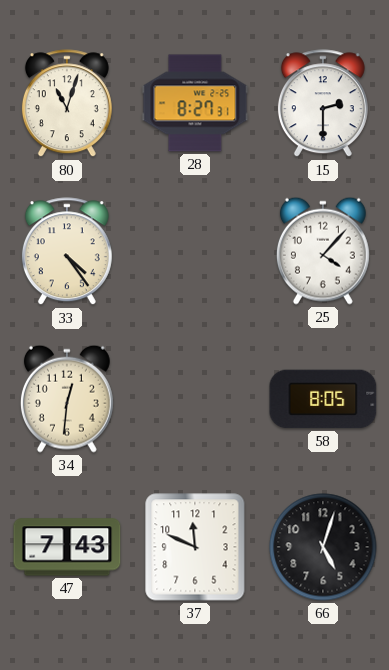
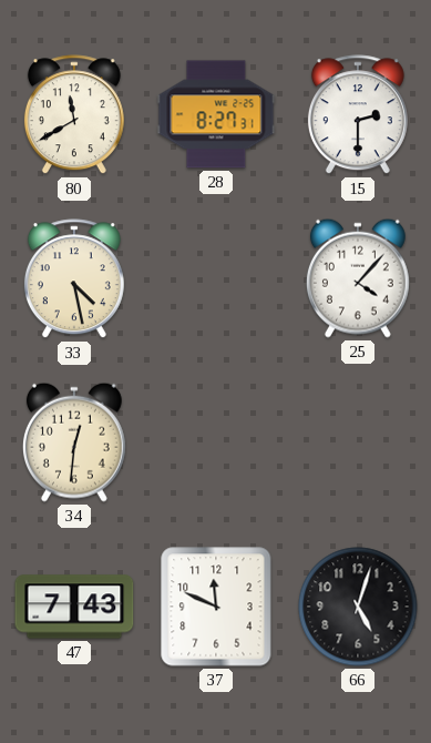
80: 11:03 -> 11:40
33: 4:24 -> 4:28
58: 8:05 -> none
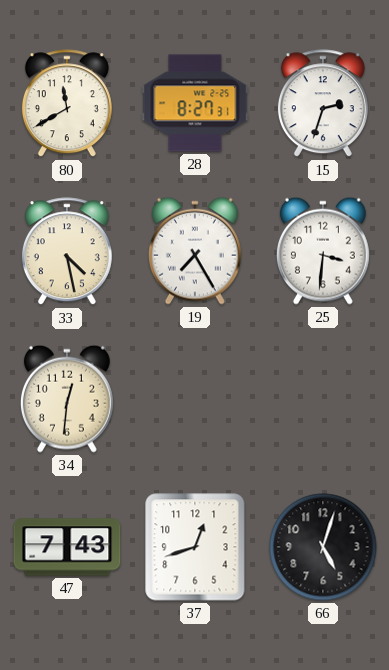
15: 2:30 -> 2:33
19: none -> 7:25
25: 4:07 -> 3:31
37: 11:49 -> 12:42
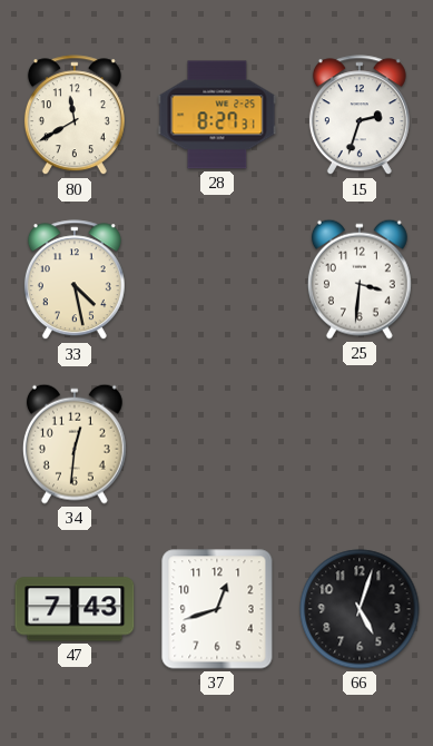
19: 7:25 -> none
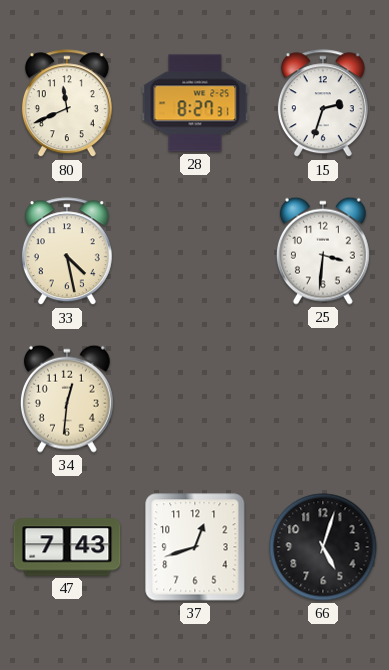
80: 11:40 -> 11:41
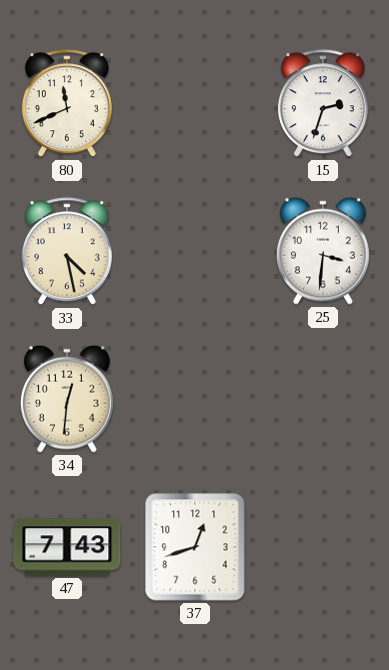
28: 8:27 -> none
66: 5:03 -> none
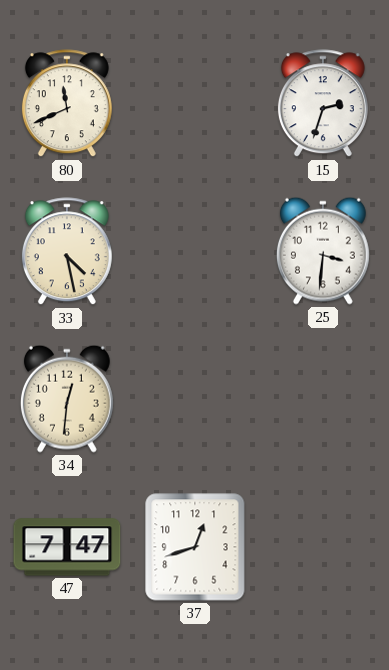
47: 7:43 -> 7:47
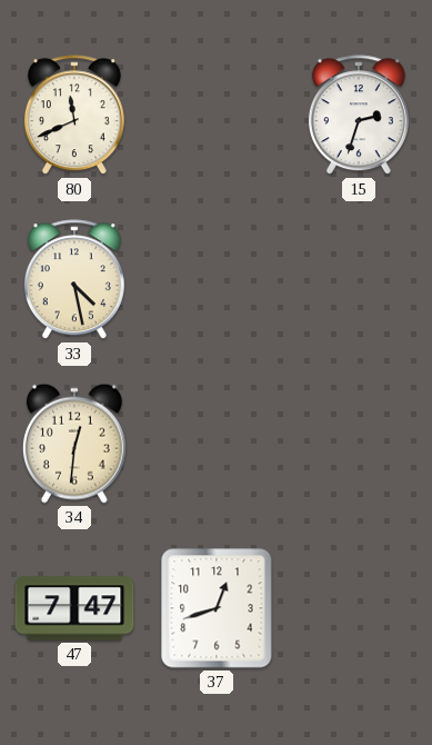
25: 3:31 -> none
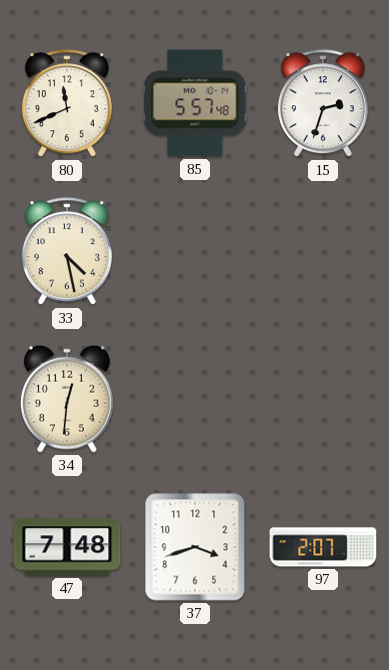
85: none -> 5:57
47: 7:47 -> 7:48
37: 12:42 -> 3:42
97: none -> 2:07
